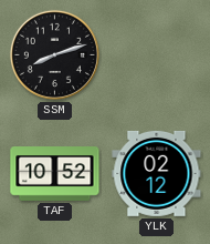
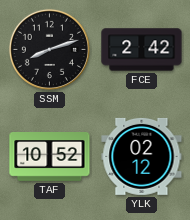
FCE: none -> 2:42
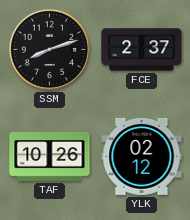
FCE: 2:42 -> 2:37
TAF: 10:52 -> 10:26
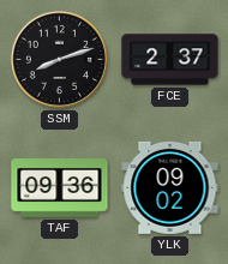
TAF: 10:26 -> 09:36
YLK: 02:12 -> 09:02
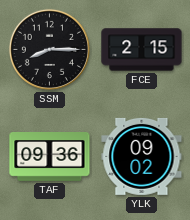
SSM: 8:12 -> 8:15
FCE: 2:37 -> 2:15
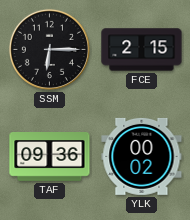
SSM: 8:15 -> 6:15
YLK: 09:02 -> 00:02
